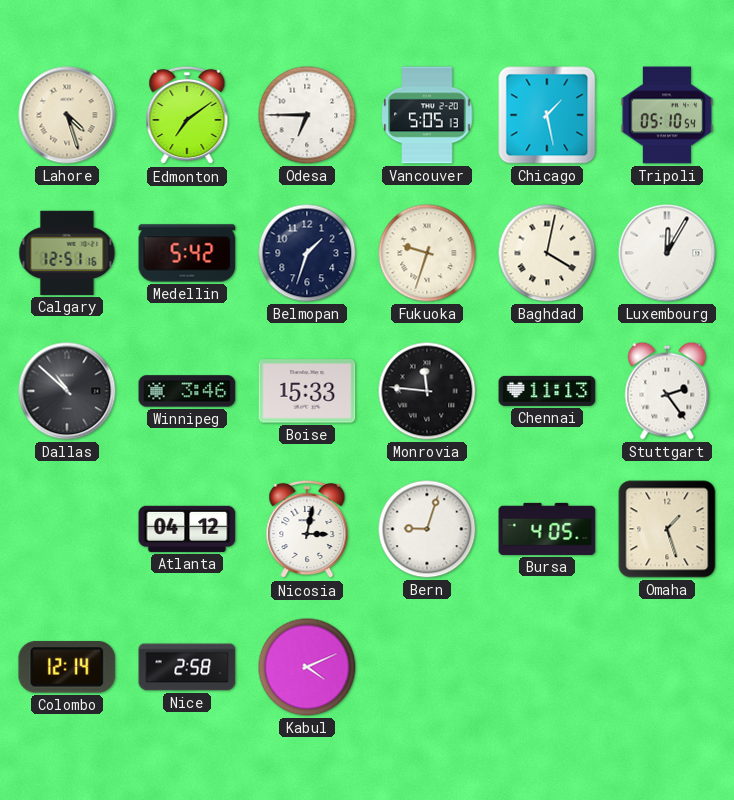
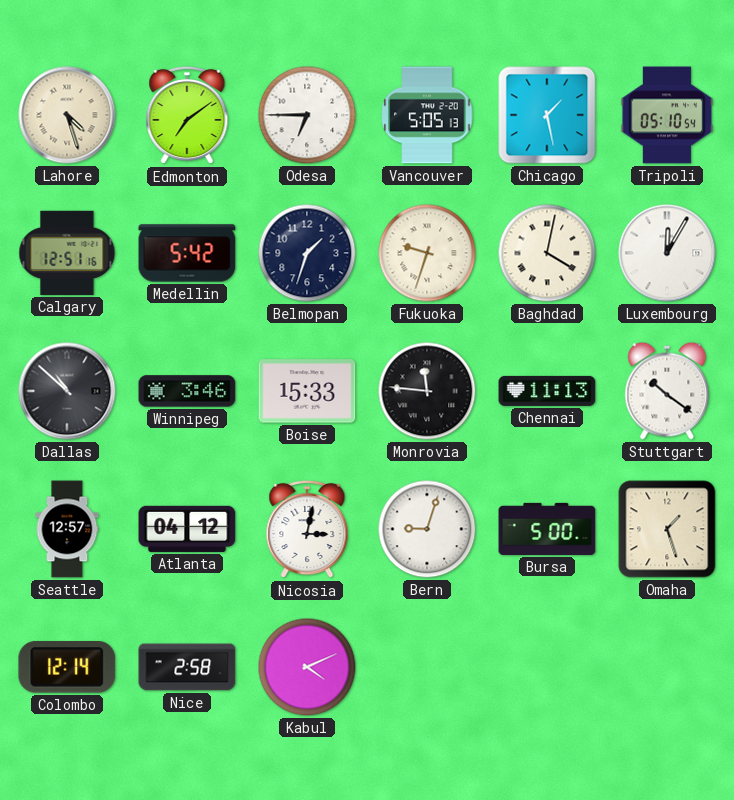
Stuttgart: 2:24 -> 10:21
Seattle: none -> 12:57
Bursa: 4:05 -> 5:00
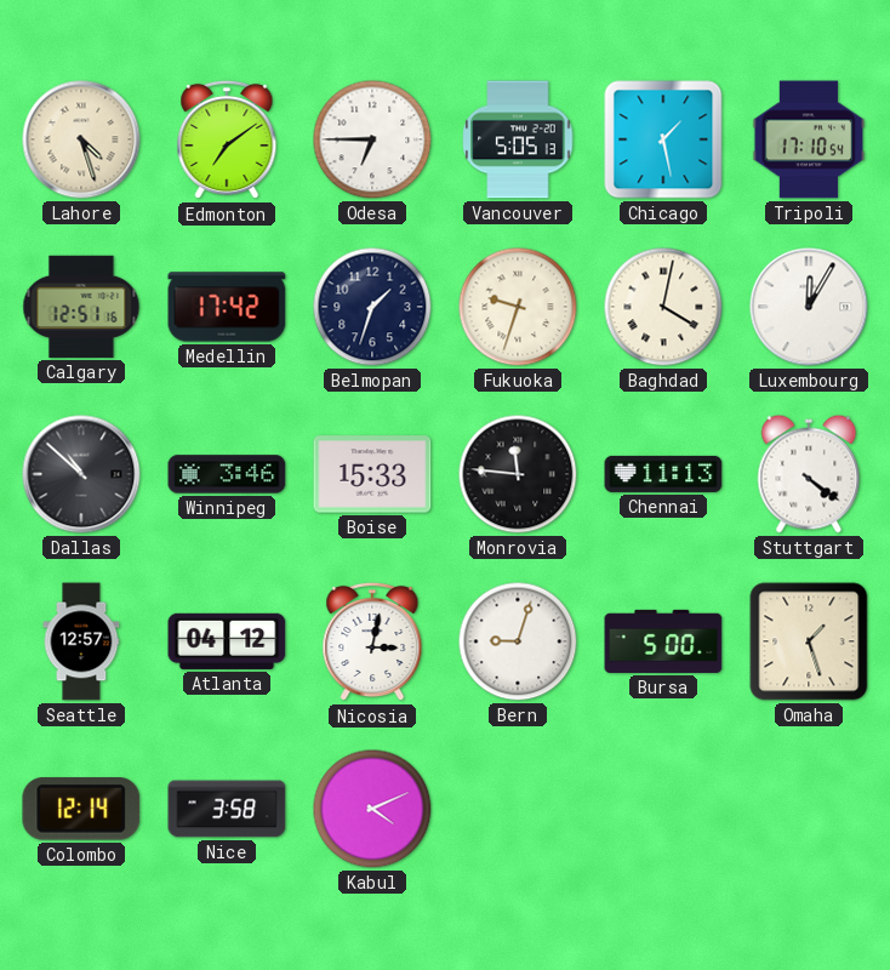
Tripoli: 05:10 -> 17:10
Medellin: 5:42 -> 17:42
Stuttgart: 10:21 -> 4:21
Nice: 2:58 -> 3:58
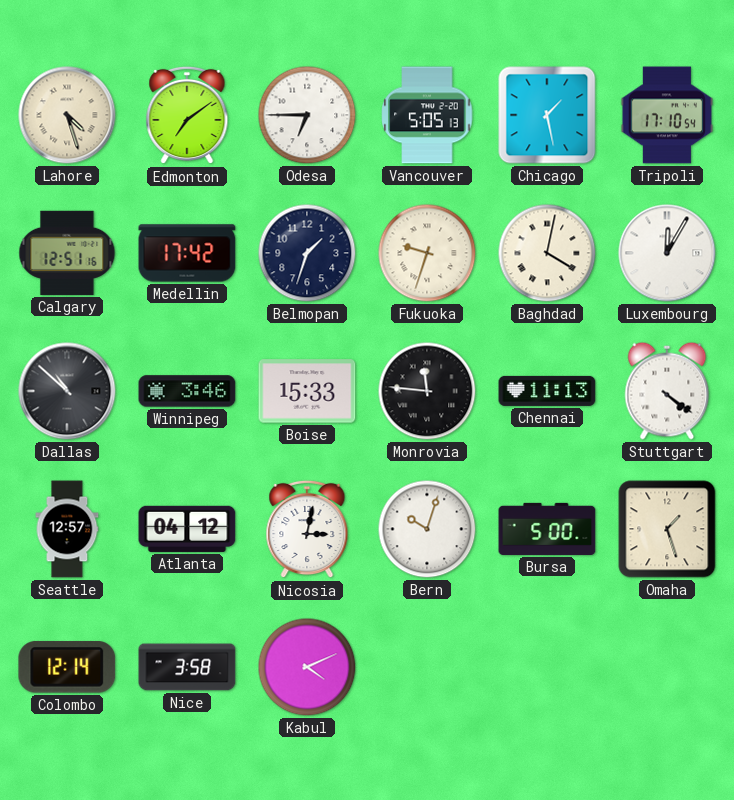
Bern: 9:03 -> 10:03
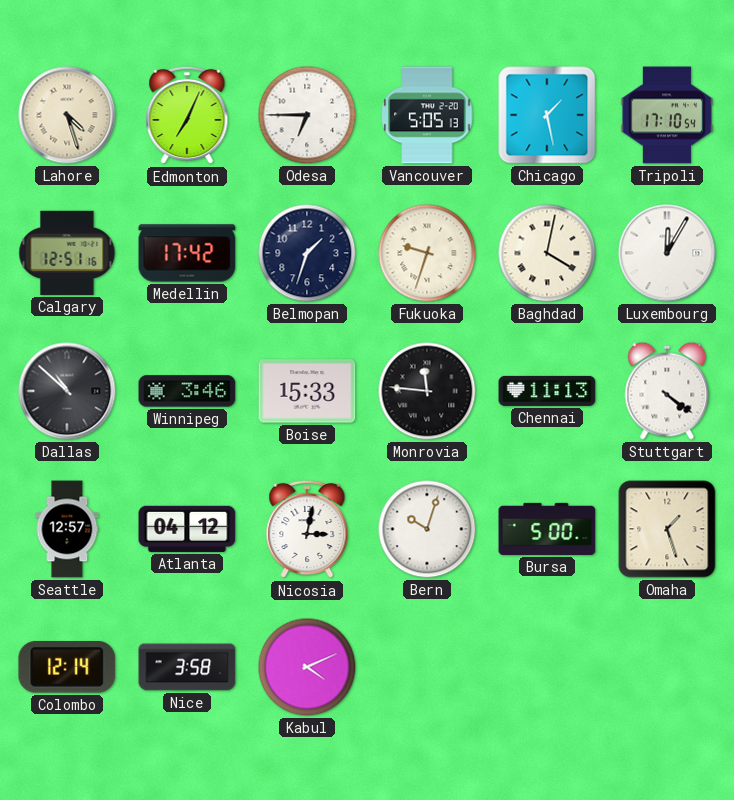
Edmonton: 7:09 -> 7:04
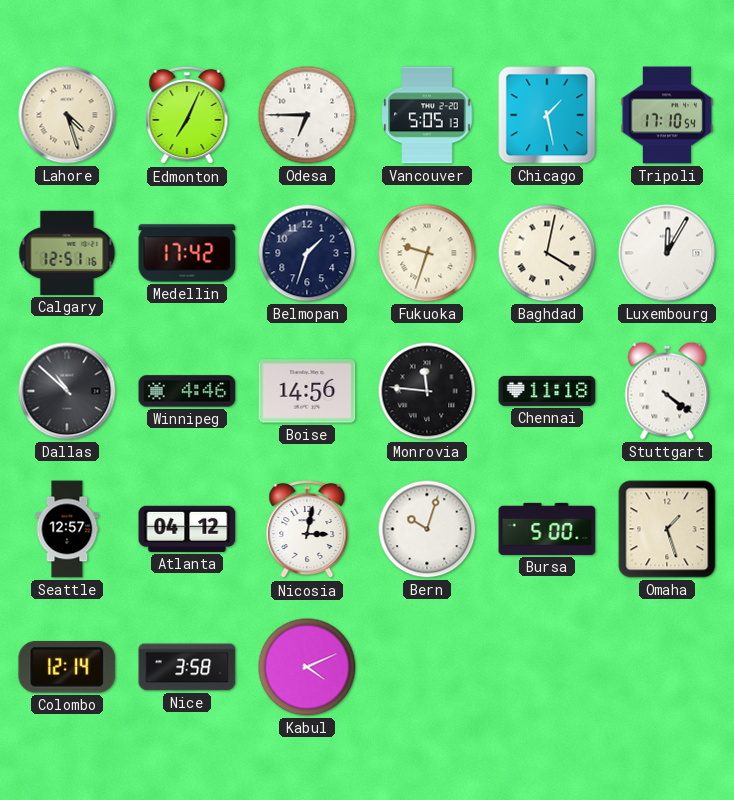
Winnipeg: 3:46 -> 4:46
Boise: 15:33 -> 14:56
Chennai: 11:13 -> 11:18
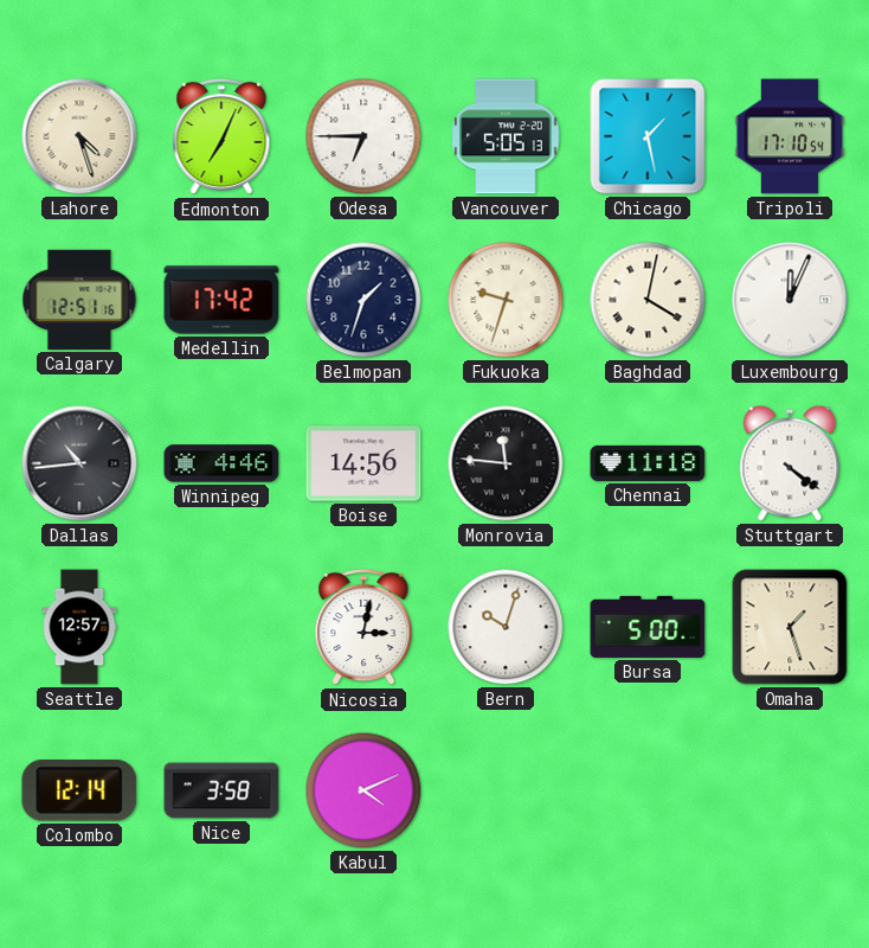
Luxembourg: 12:05 -> 12:04
Dallas: 10:52 -> 10:44
Atlanta: 04:12 -> none
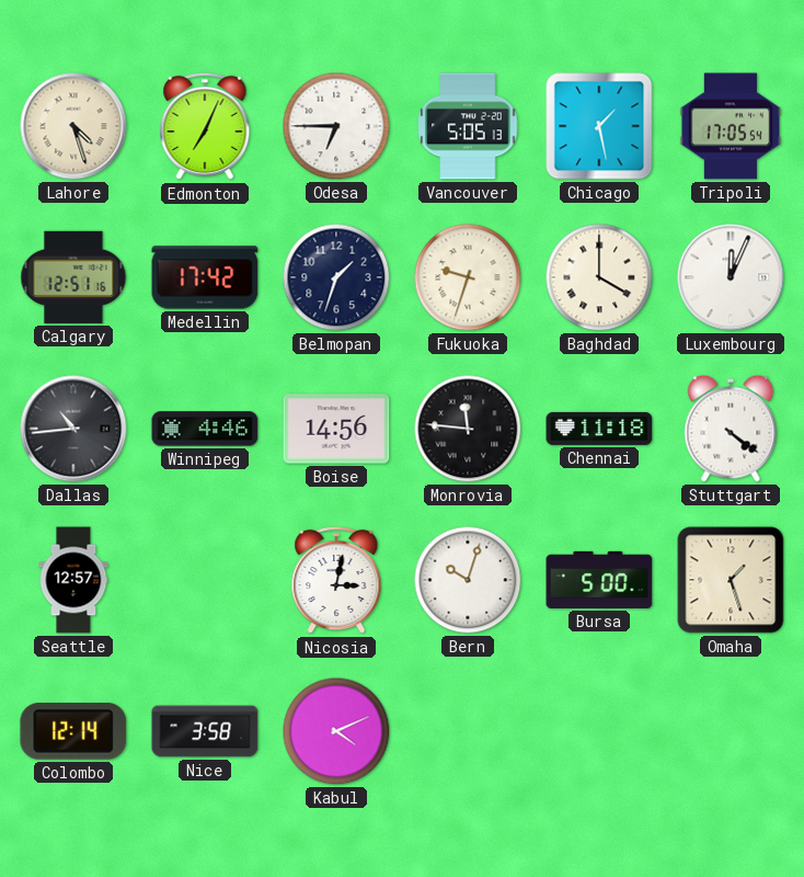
Tripoli: 17:10 -> 17:05
Baghdad: 4:02 -> 4:00
